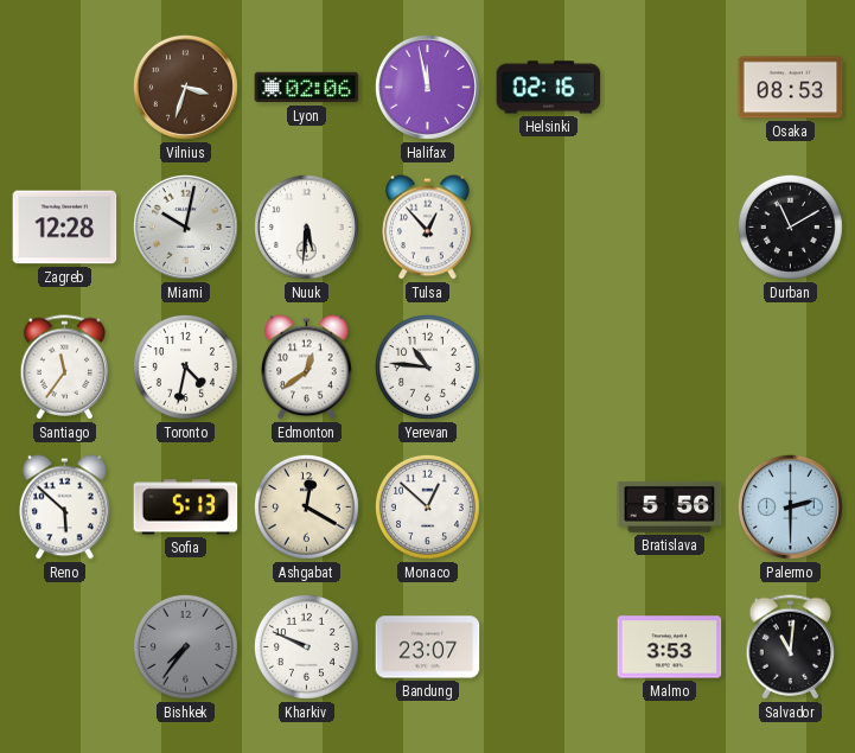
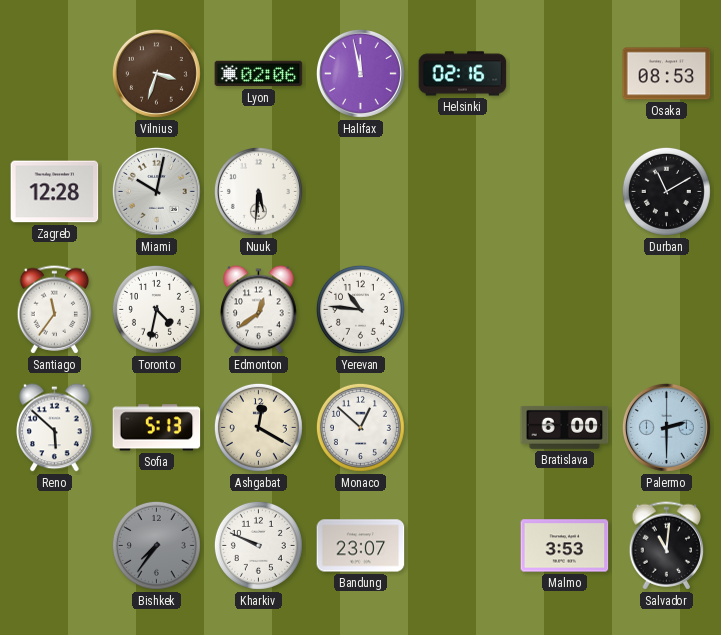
Tulsa: 12:53 -> none
Bratislava: 5:56 -> 6:00
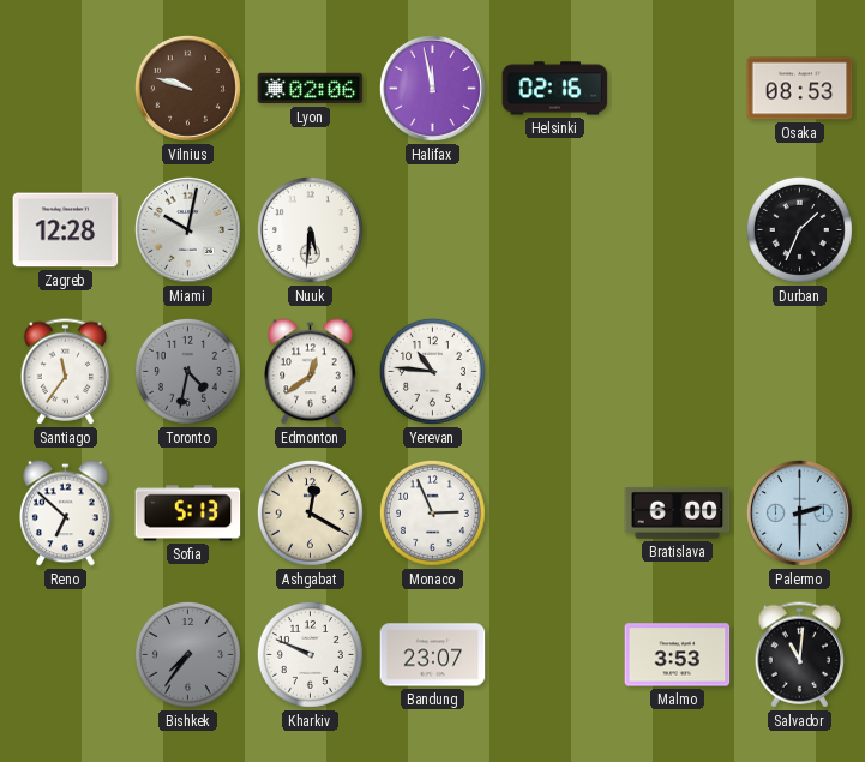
Vilnius: 3:33 -> 9:48
Durban: 11:10 -> 1:34
Toronto dial: white -> grey
Reno: 5:52 -> 6:52
Monaco: 12:52 -> 2:56
